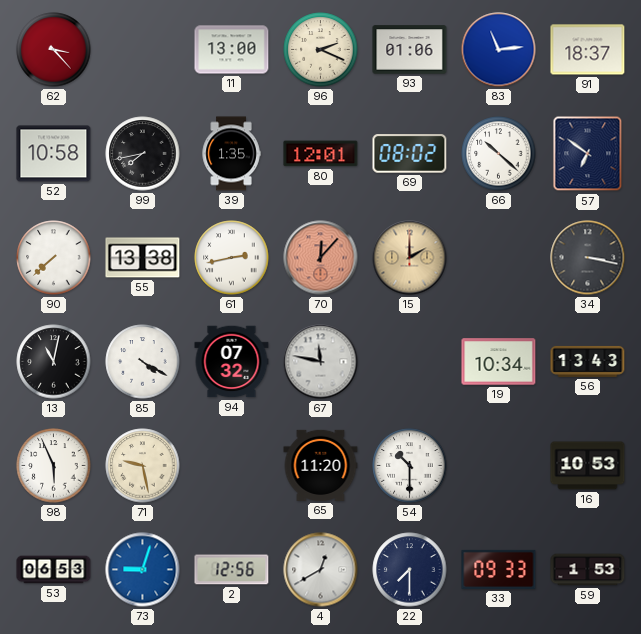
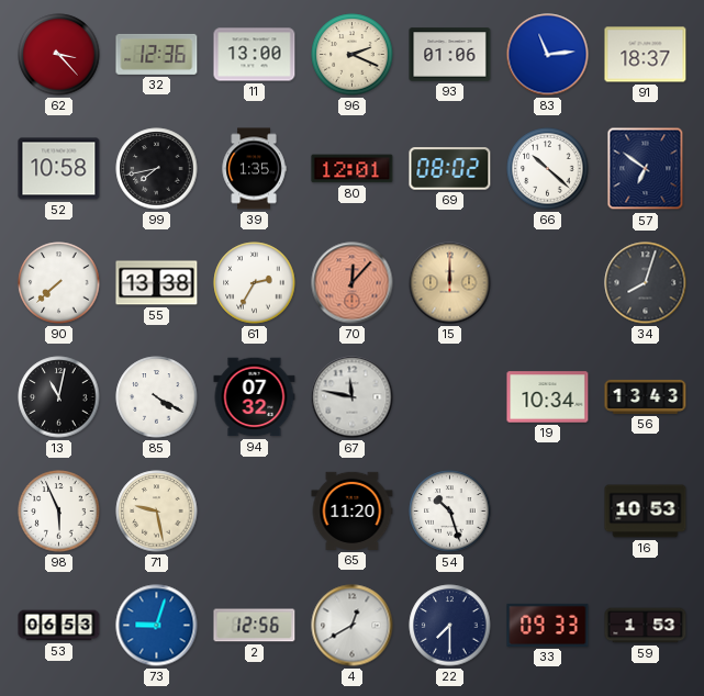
32: none -> 12:36
61: 2:43 -> 2:35
15: 2:00 -> 12:00
34: 3:17 -> 8:03
54: 10:30 -> 10:27
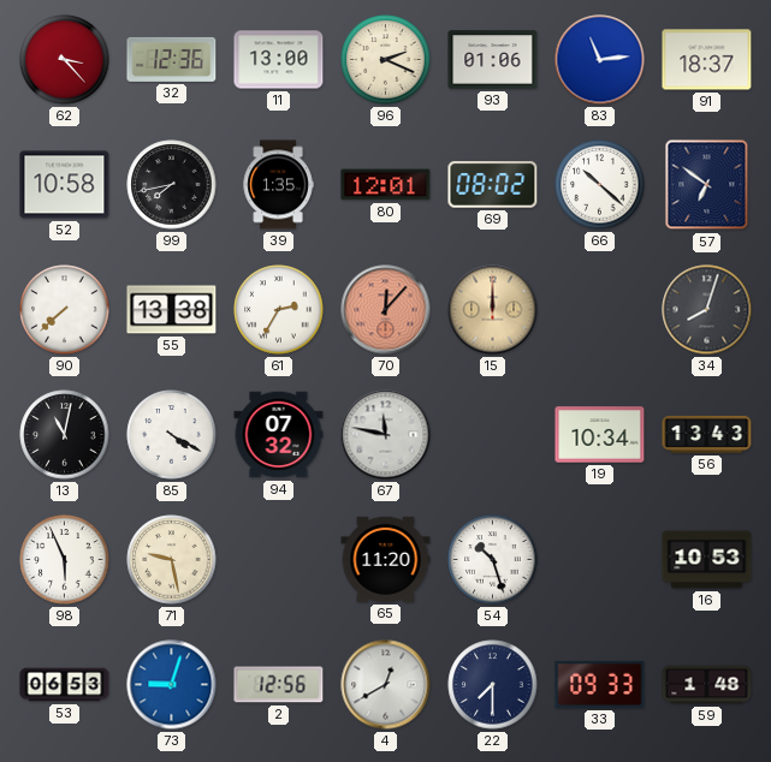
59: 1:53 -> 1:48
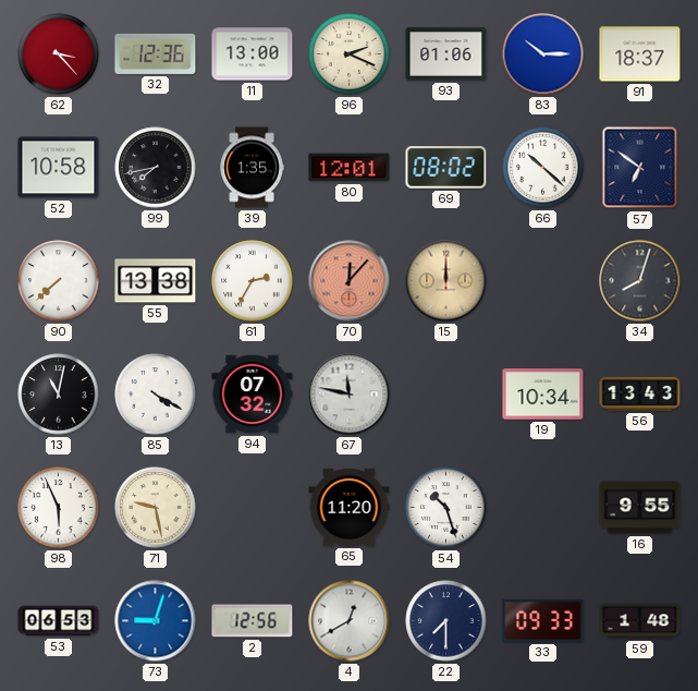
83: 11:14 -> 10:15
16: 10:53 -> 9:55
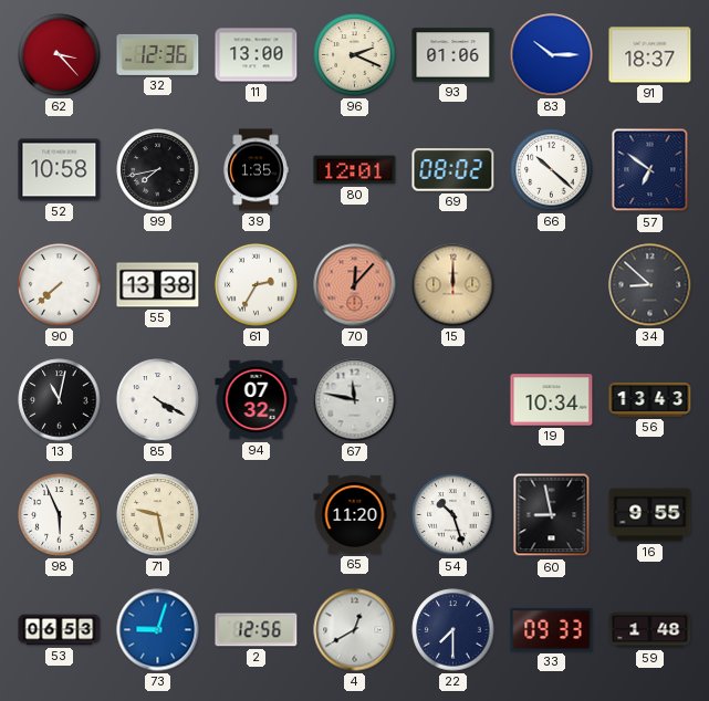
34: 8:03 -> 8:52
60: none -> 8:58
